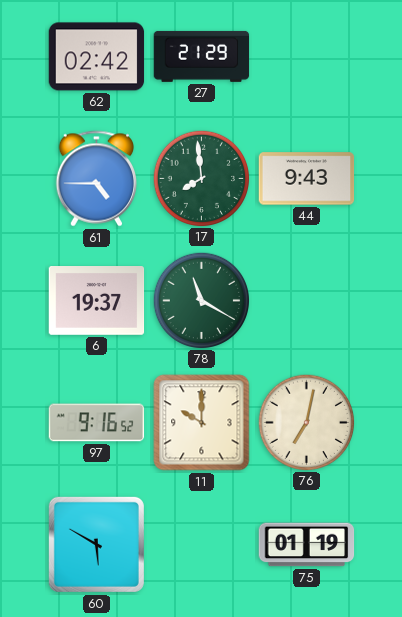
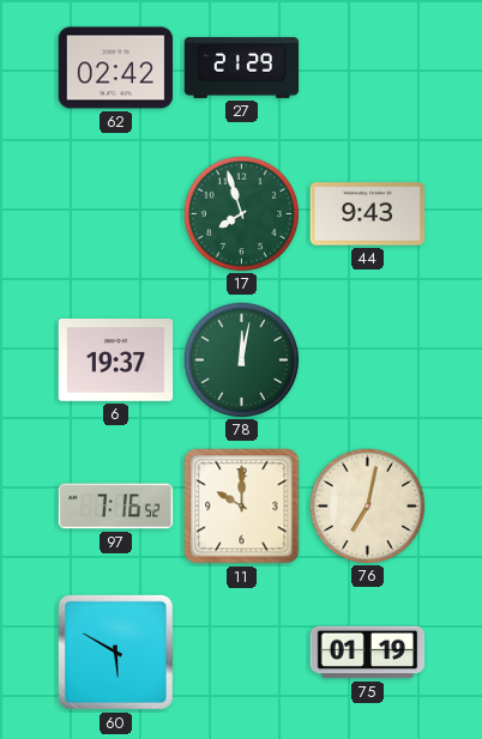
61: 4:45 -> none
17: 7:59 -> 7:57
78: 11:20 -> 12:02
97: 9:16 -> 7:16
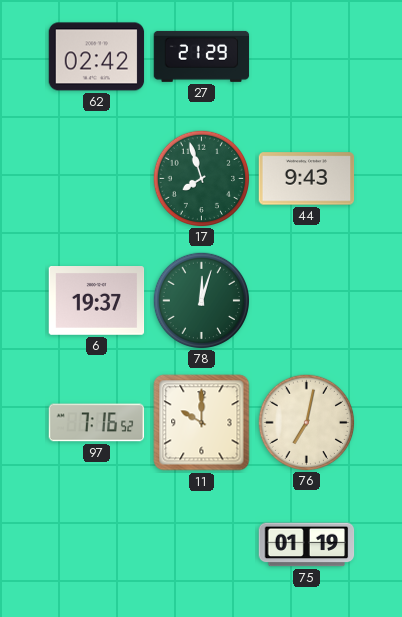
78: 12:02 -> 12:03
60: 5:50 -> none
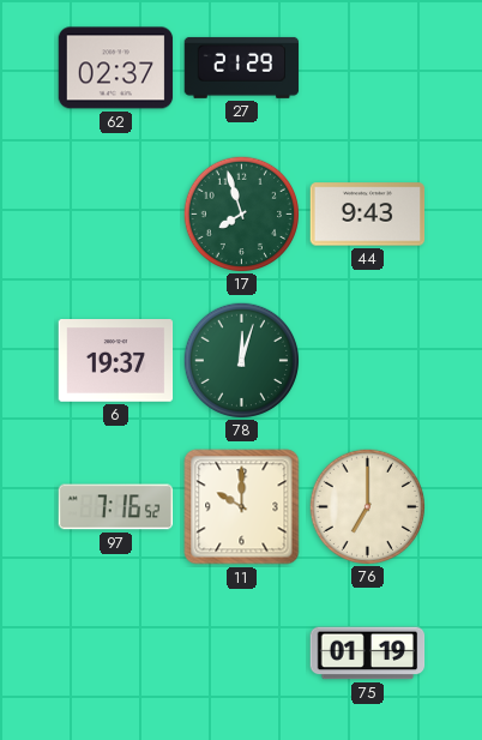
62: 02:42 -> 02:37
76: 7:02 -> 7:00
